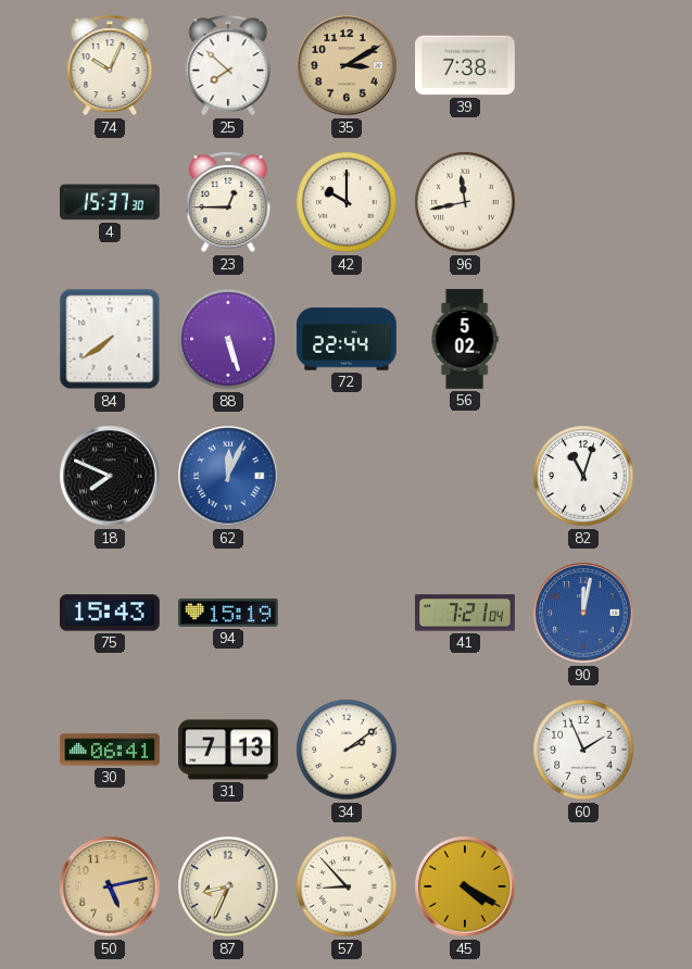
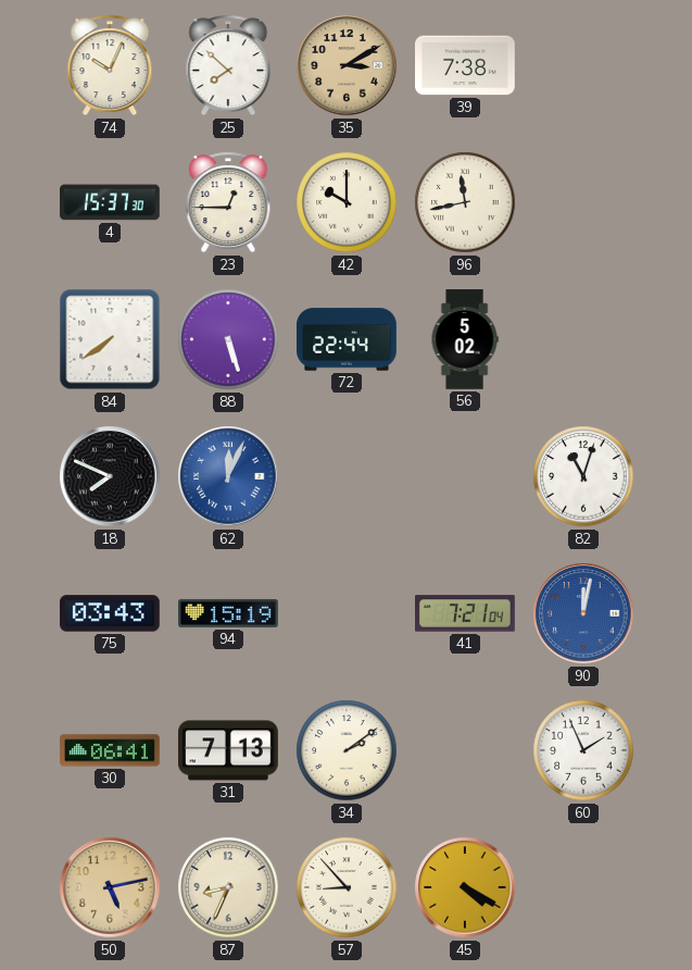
75: 15:43 -> 03:43
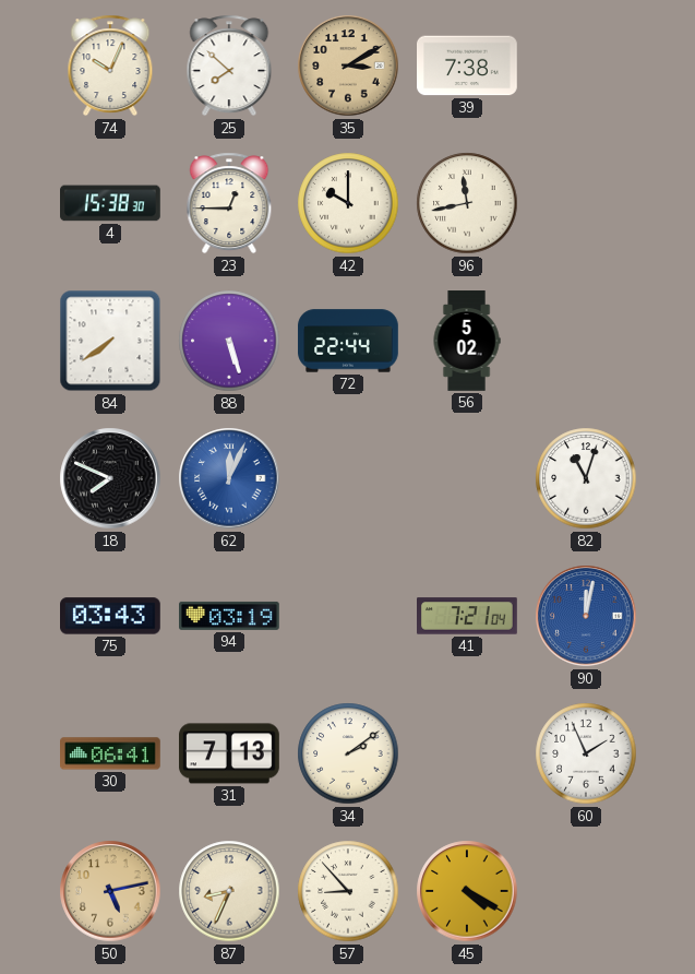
4: 15:37 -> 15:38
94: 15:19 -> 03:19
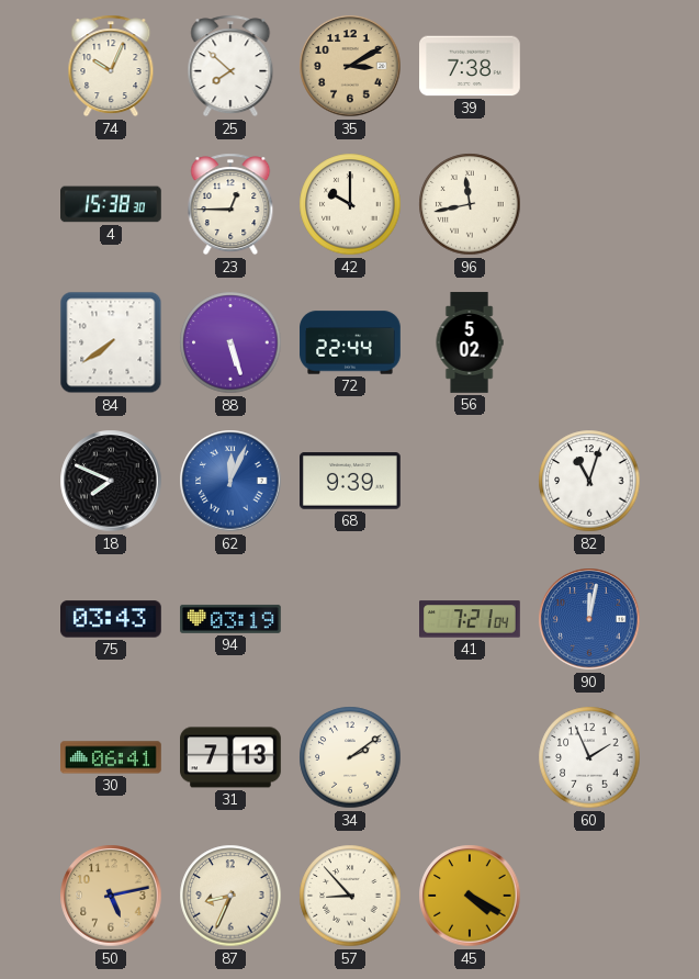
68: none -> 9:39
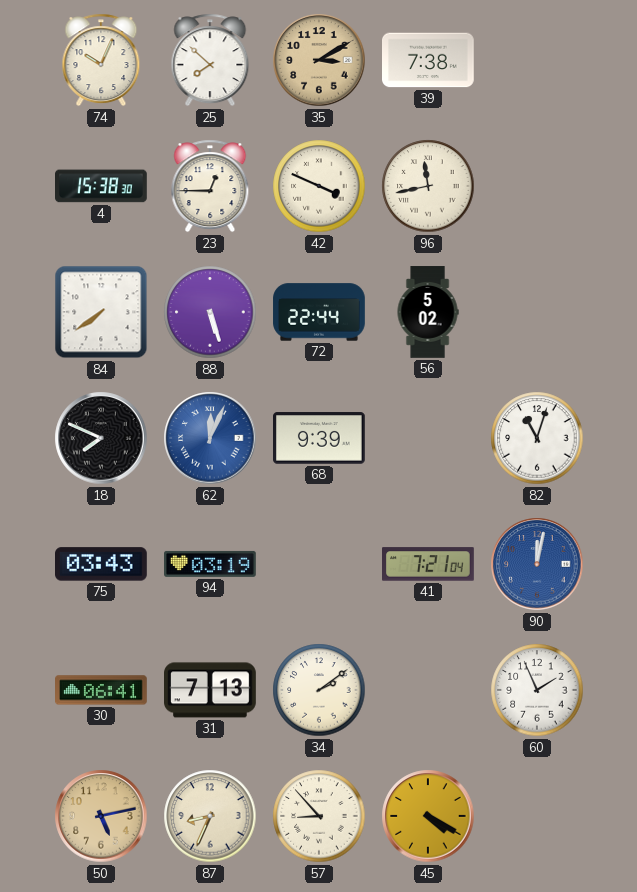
42: 10:00 -> 3:49
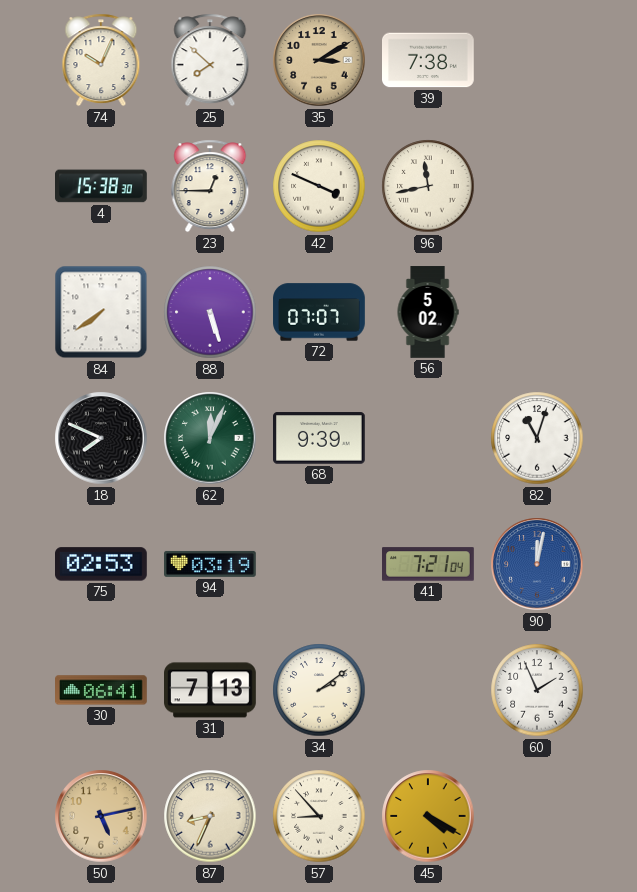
72: 22:44 -> 07:07
62 dial: blue -> green
75: 03:43 -> 02:53
